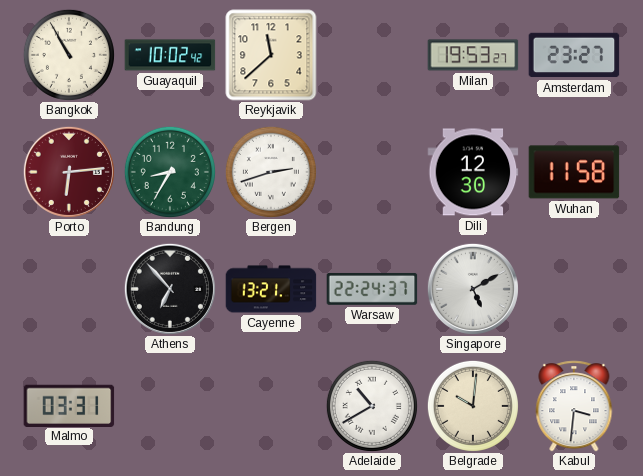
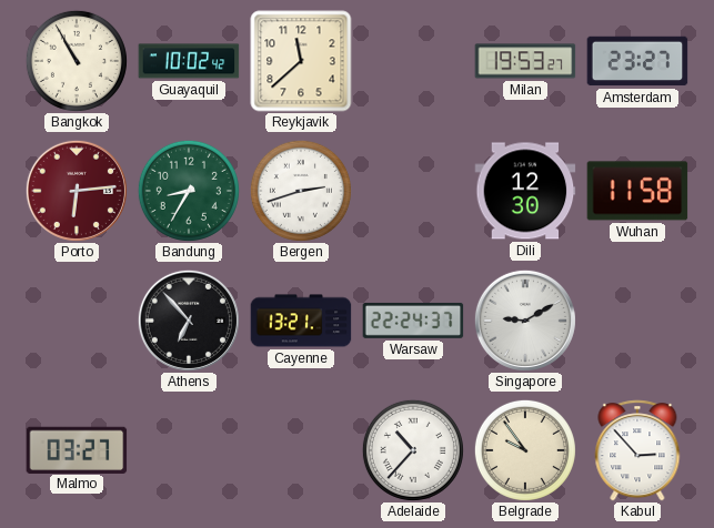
Singapore: 5:10 -> 9:10
Malmo: 03:31 -> 03:27
Adelaide: 10:40 -> 10:37
Belgrade: 10:01 -> 9:54
Kabul: 3:31 -> 2:53
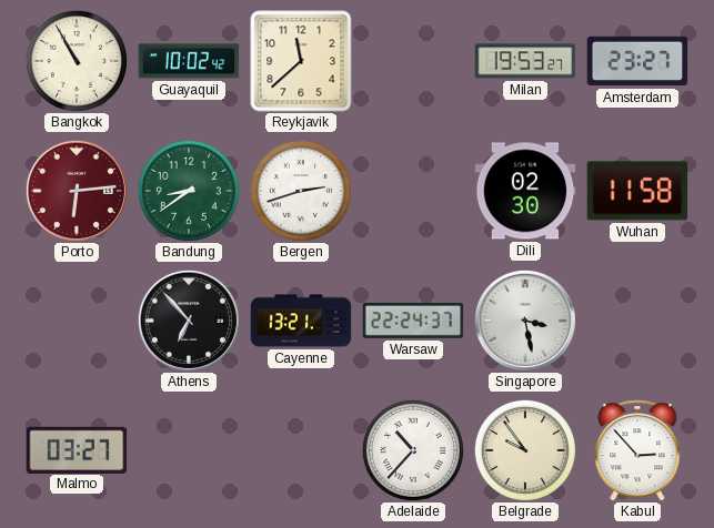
Bandung: 8:35 -> 8:39
Dili: 12:30 -> 02:30
Singapore: 9:10 -> 3:28
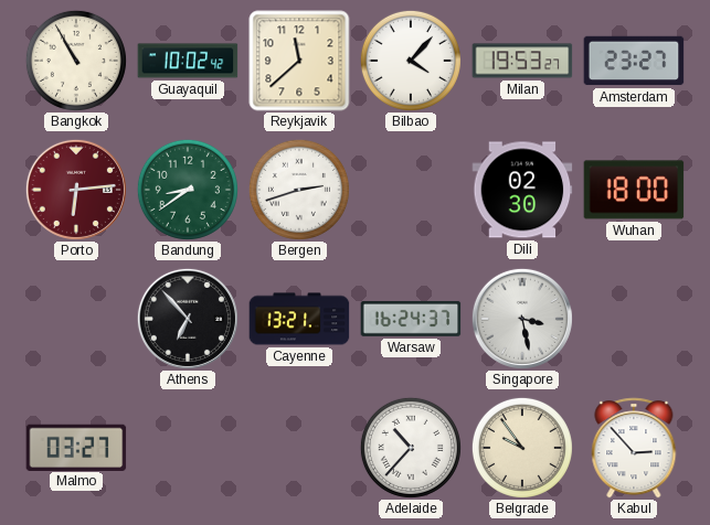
Bilbao: none -> 4:07
Wuhan: 11:58 -> 18:00
Warsaw: 22:24 -> 16:24
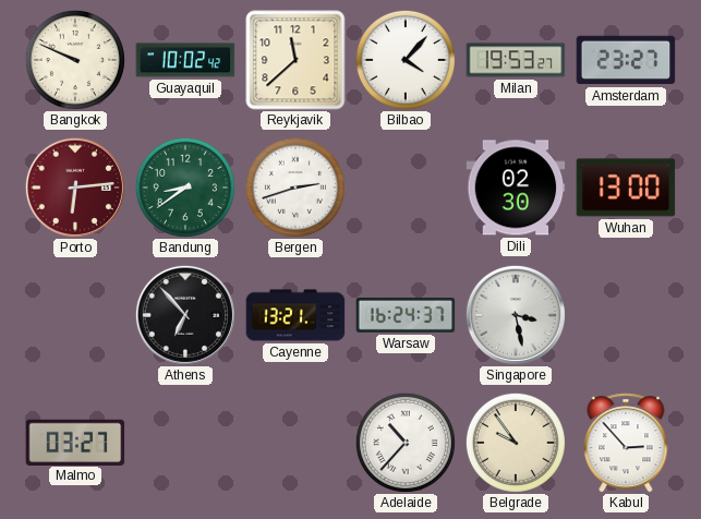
Bangkok: 10:55 -> 9:49
Wuhan: 18:00 -> 13:00
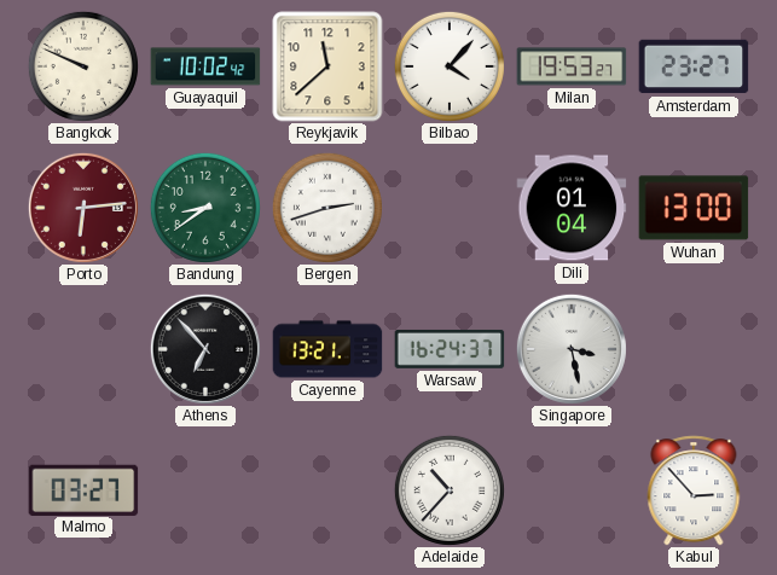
Dili: 02:30 -> 01:04
Belgrade: 9:54 -> none
